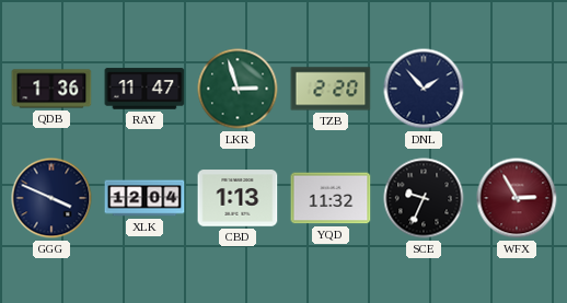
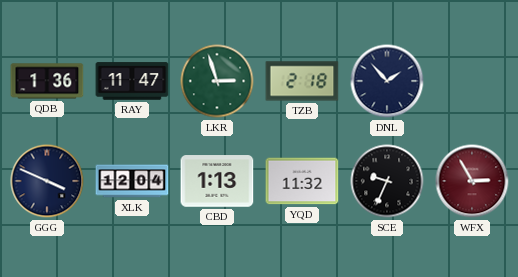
TZB: 2:20 -> 2:18
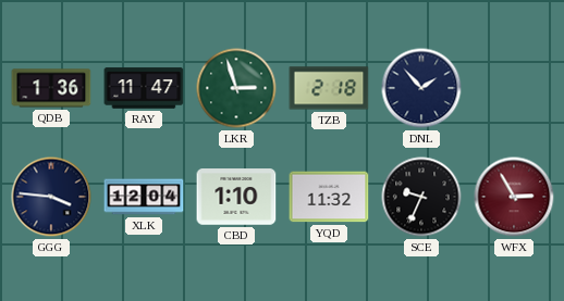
GGG: 3:49 -> 3:46
CBD: 1:13 -> 1:10
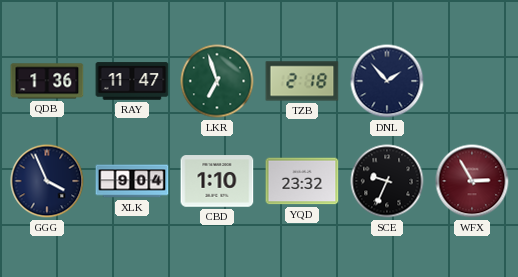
LKR: 2:57 -> 6:57
GGG: 3:46 -> 3:56
XLK: 12:04 -> 9:04
YQD: 11:32 -> 23:32
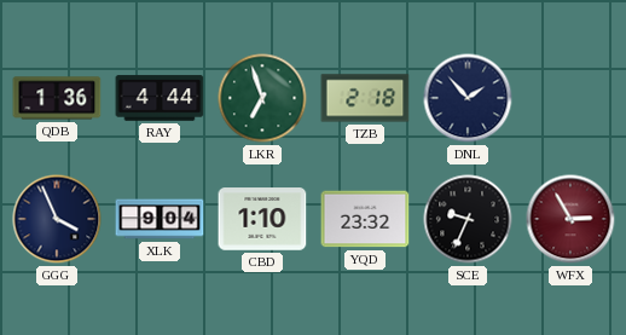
RAY: 11:47 -> 4:44
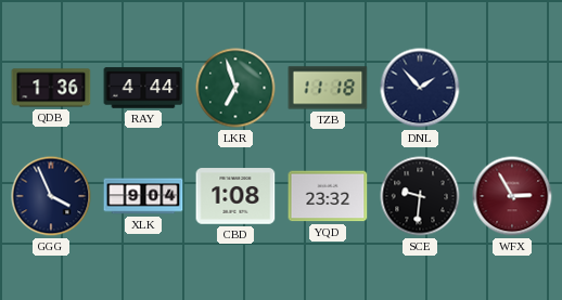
TZB: 2:18 -> 11:18
CBD: 1:10 -> 1:08
SCE: 9:34 -> 9:31
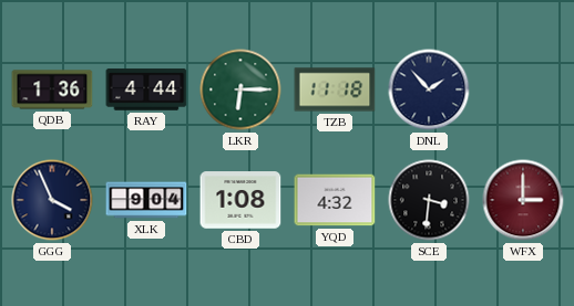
LKR: 6:57 -> 6:15
YQD: 23:32 -> 4:32
SCE: 9:31 -> 3:31
WFX: 2:55 -> 3:00
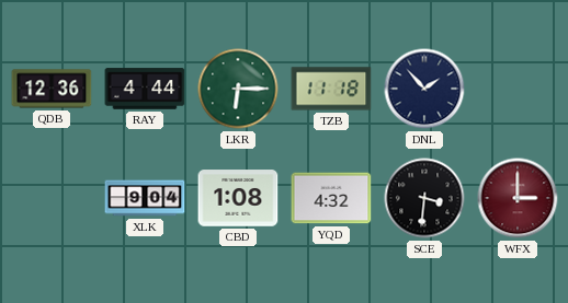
QDB: 1:36 -> 12:36
GGG: 3:56 -> none
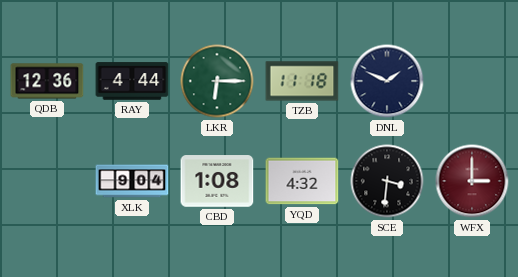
DNL: 1:53 -> 1:49
